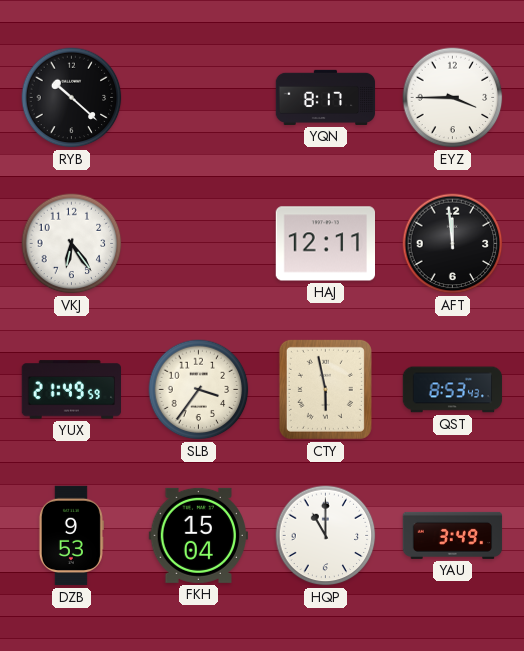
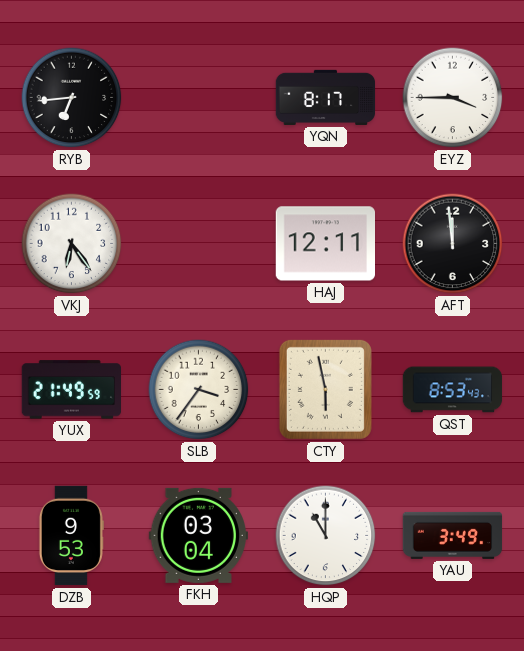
RYB: 10:22 -> 6:44
FKH: 15:04 -> 03:04
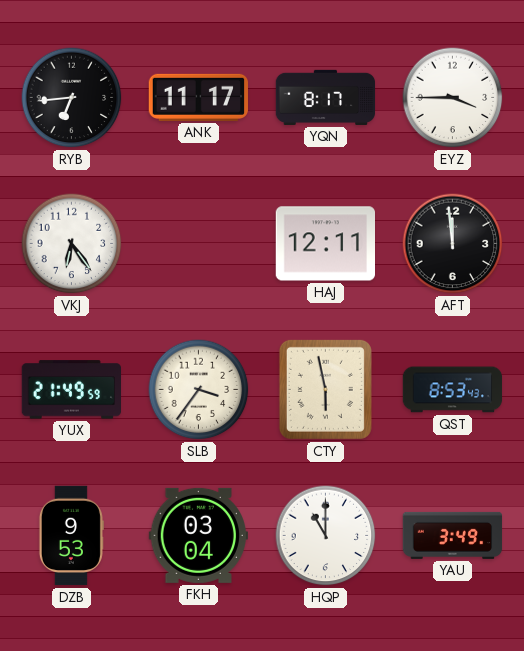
ANK: none -> 11:17
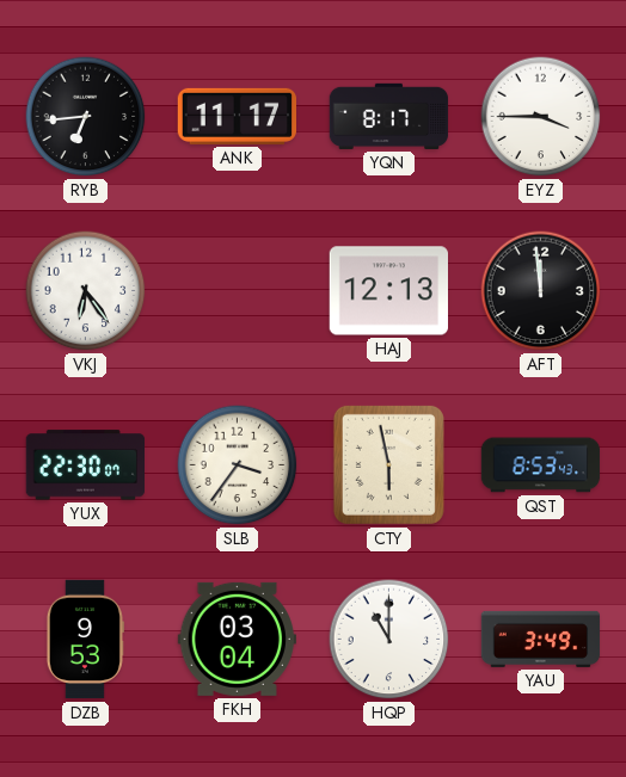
HAJ: 12:11 -> 12:13
YUX: 21:49 -> 22:30
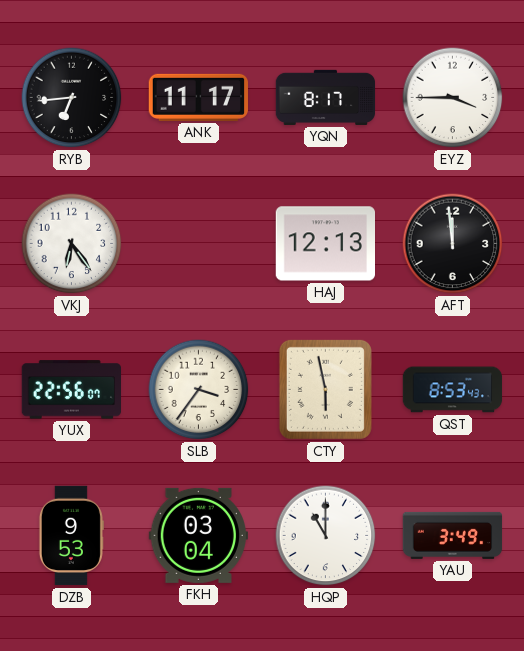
YUX: 22:30 -> 22:56
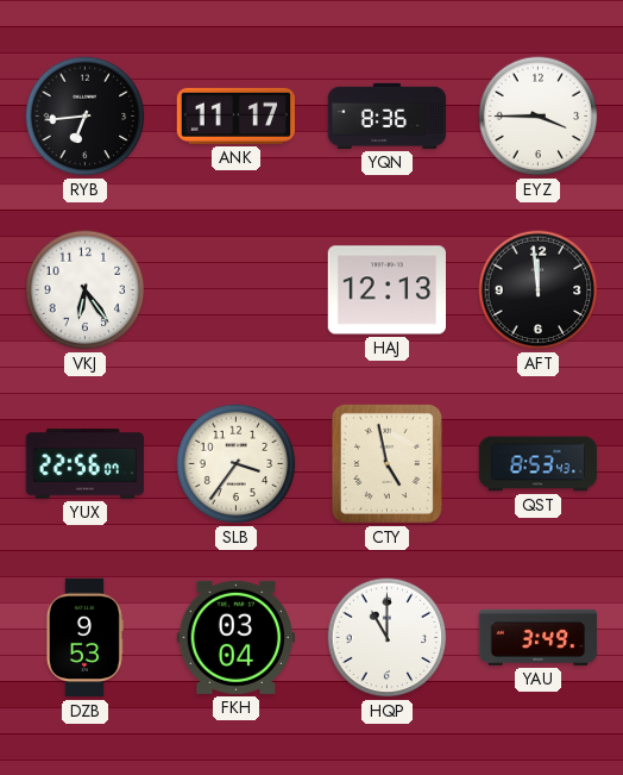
YQN: 8:17 -> 8:36
CTY: 5:58 -> 4:58
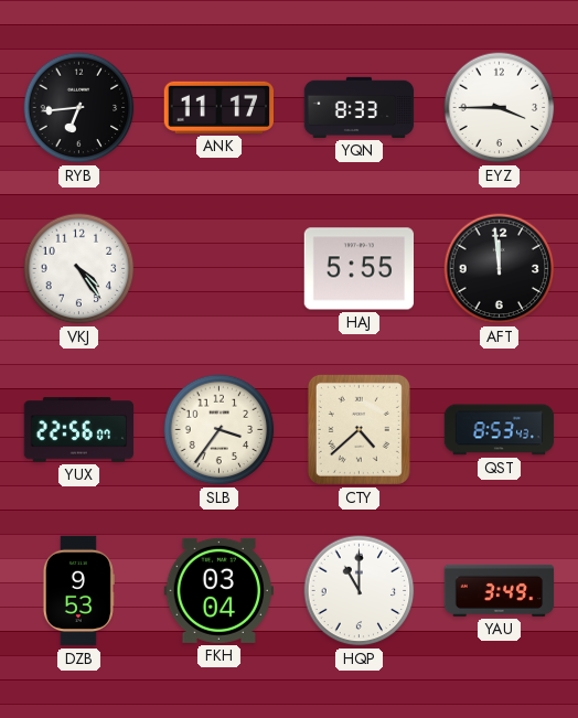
YQN: 8:36 -> 8:33
VKJ: 6:24 -> 4:24
HAJ: 12:13 -> 5:55
CTY: 4:58 -> 4:38
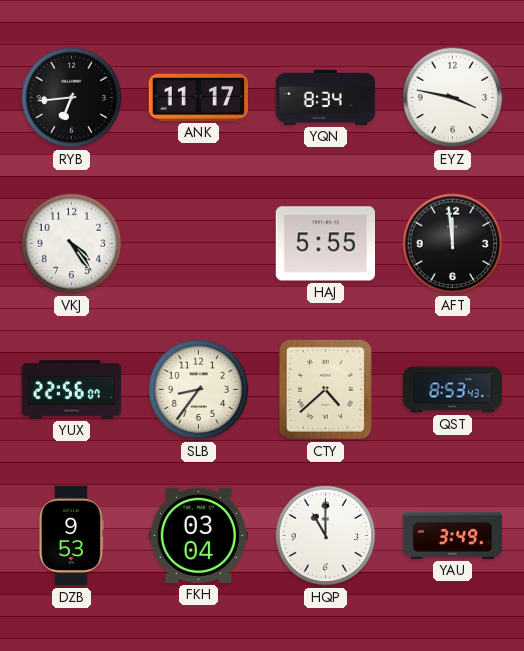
YQN: 8:33 -> 8:34
EYZ: 3:45 -> 3:47
SLB: 3:36 -> 8:36
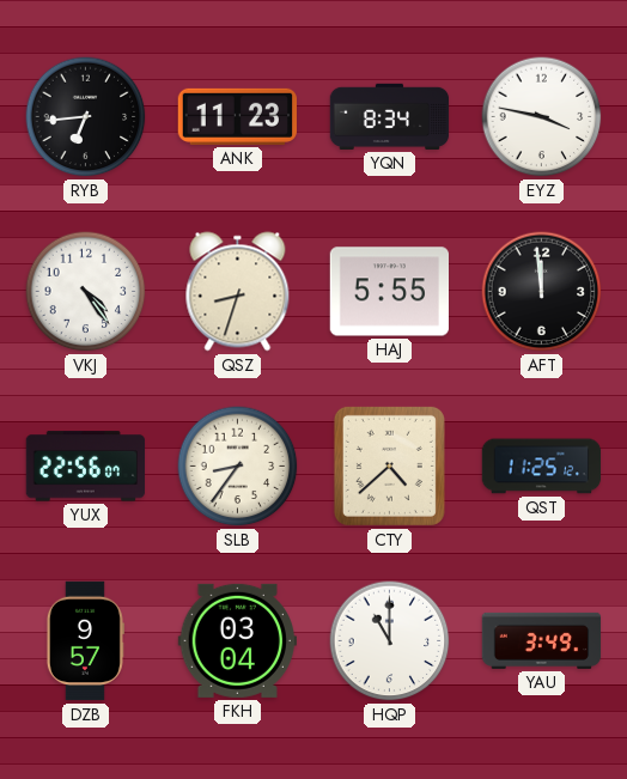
ANK: 11:17 -> 11:23
QSZ: none -> 8:33
QST: 8:53 -> 11:25
DZB: 9:53 -> 9:57
